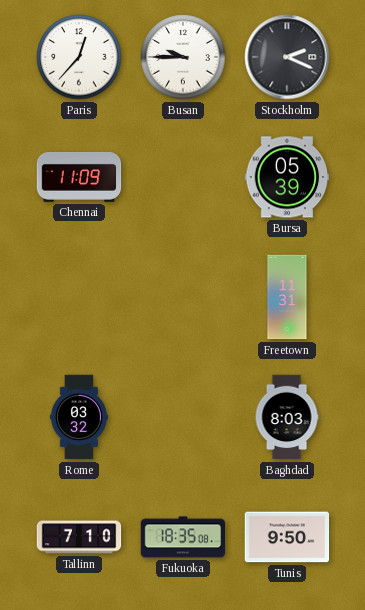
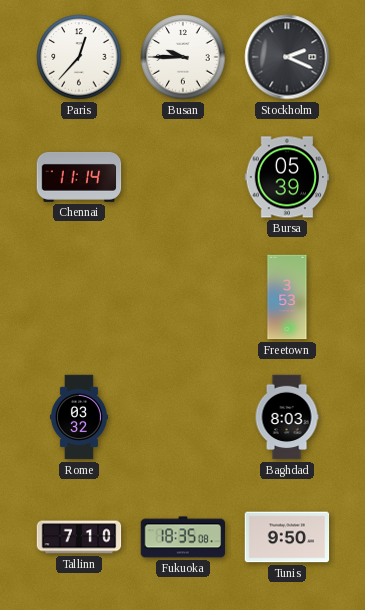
Chennai: 11:09 -> 11:14
Freetown: 11:31 -> 3:53
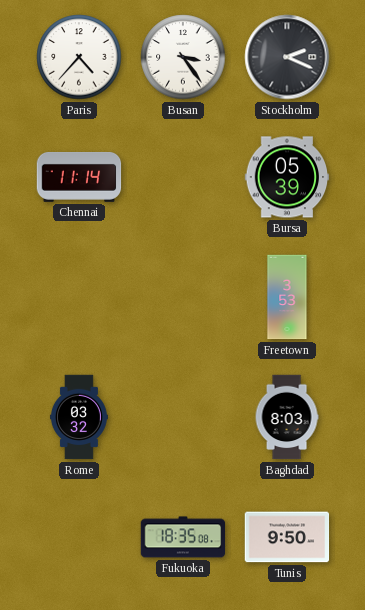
Paris: 12:37 -> 4:37
Busan: 9:45 -> 3:24
Tallinn: 7:10 -> none
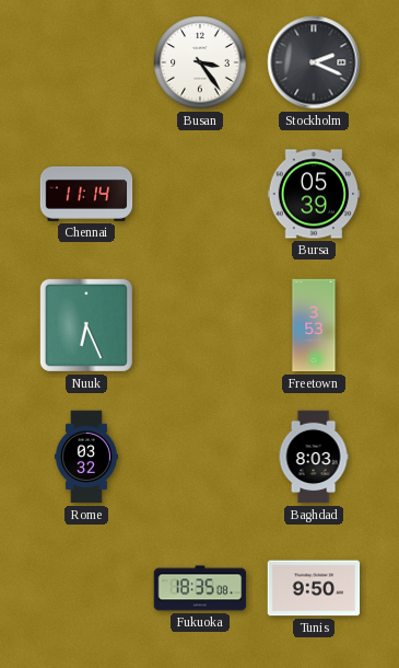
Paris: 4:37 -> none
Nuuk: none -> 6:26
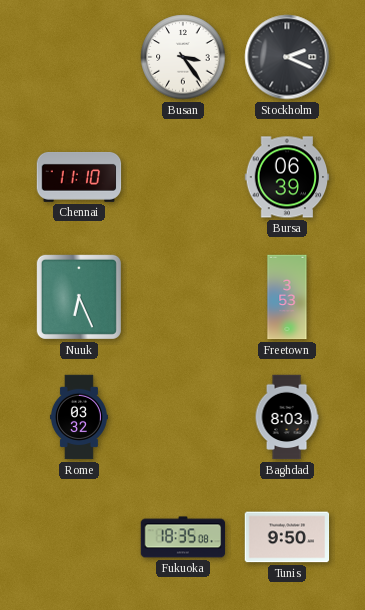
Chennai: 11:14 -> 11:10
Bursa: 05:39 -> 06:39
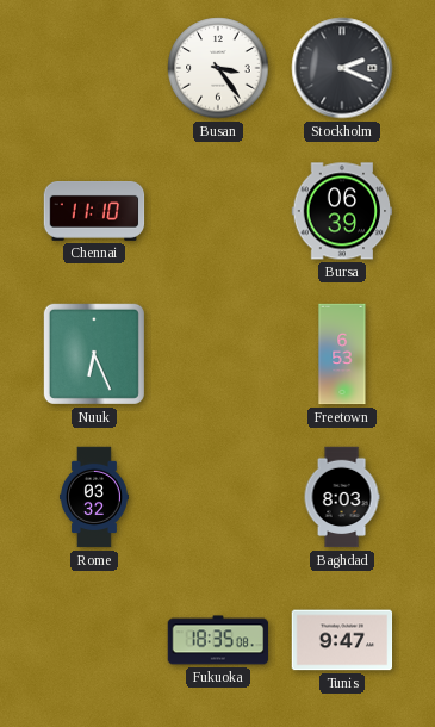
Freetown: 3:53 -> 6:53
Tunis: 9:50 -> 9:47
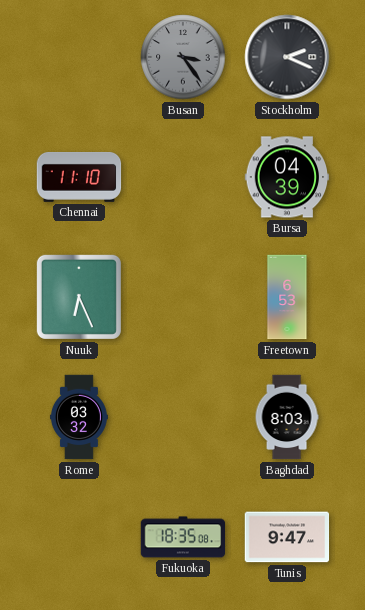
Busan dial: white -> grey
Bursa: 06:39 -> 04:39
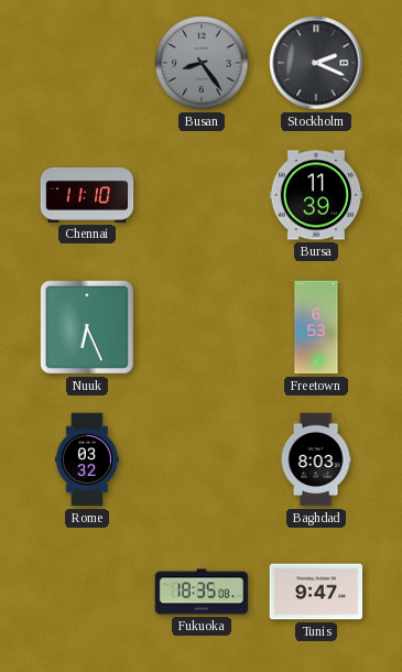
Busan: 3:24 -> 8:24
Bursa: 04:39 -> 11:39
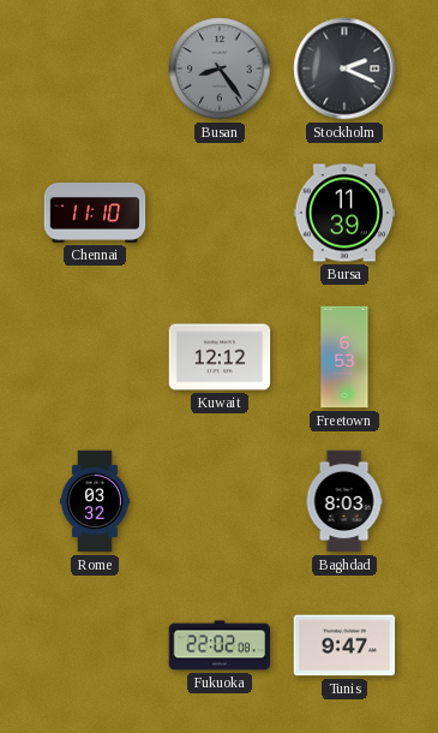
Nuuk: 6:26 -> none
Kuwait: none -> 12:12
Fukuoka: 18:35 -> 22:02
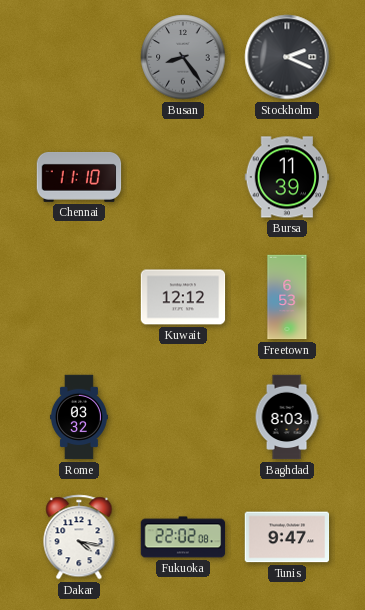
Dakar: none -> 4:17
